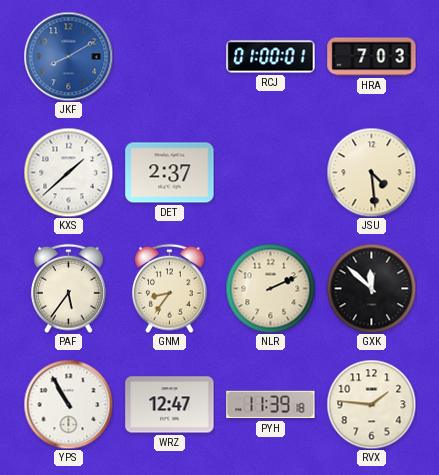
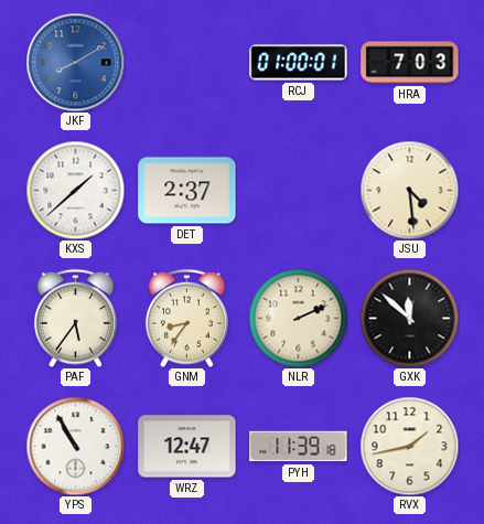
RVX: 1:46 -> 1:43
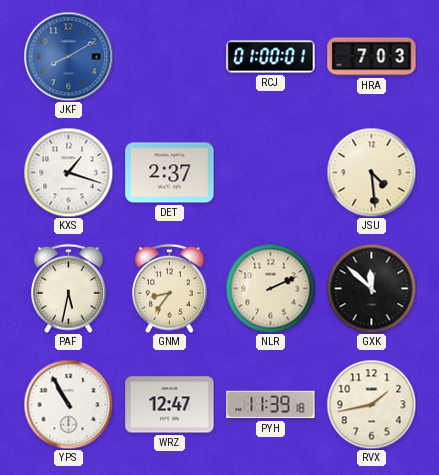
KXS: 1:38 -> 1:18
PAF: 5:36 -> 5:32
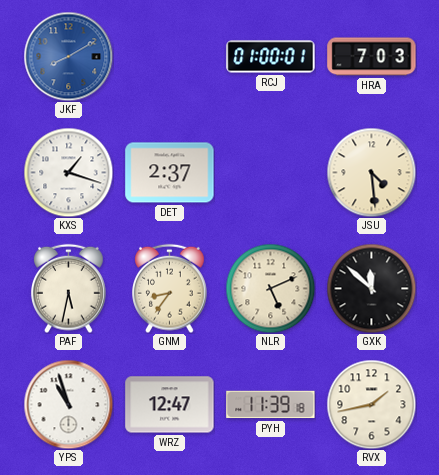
NLR: 2:11 -> 5:11
YPS: 10:55 -> 10:57
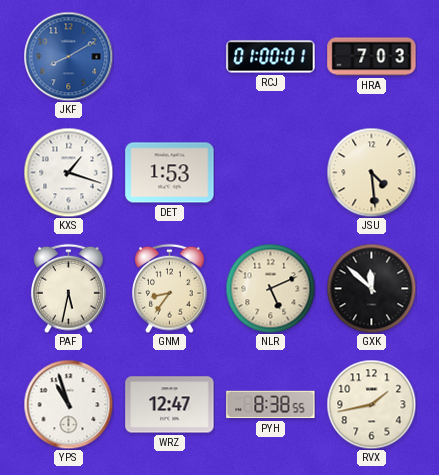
DET: 2:37 -> 1:53
PYH: 11:39 -> 8:38
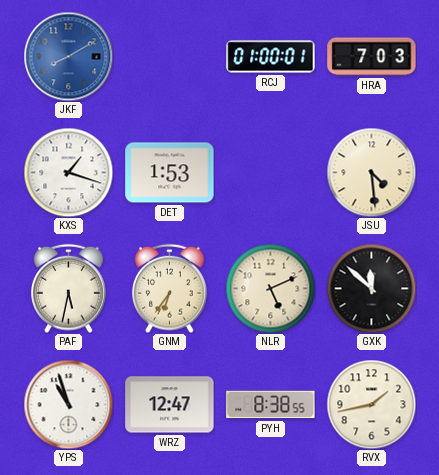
GNM: 8:36 -> 6:36
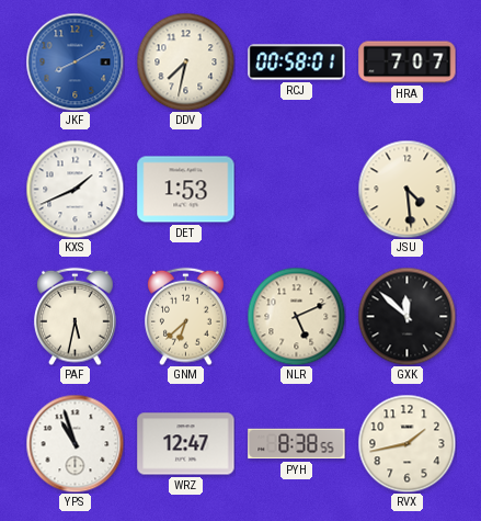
DDV: none -> 7:32
RCJ: 01:00 -> 00:58
HRA: 7:03 -> 7:07
KXS: 1:18 -> 1:41
GNM: 6:36 -> 6:38
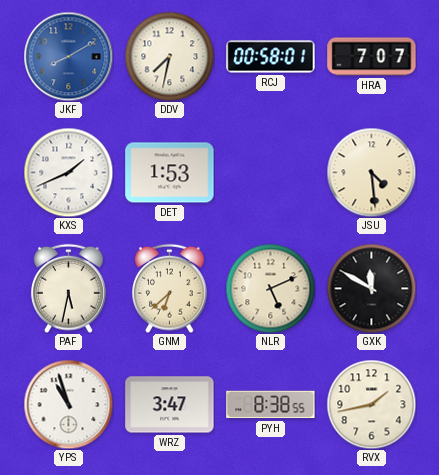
GXK: 11:52 -> 11:50
WRZ: 12:47 -> 3:47
